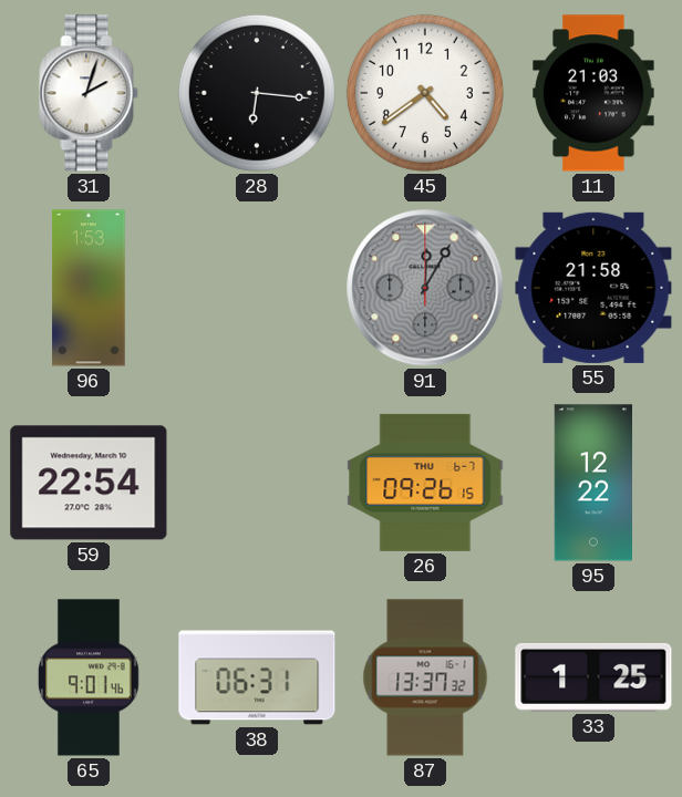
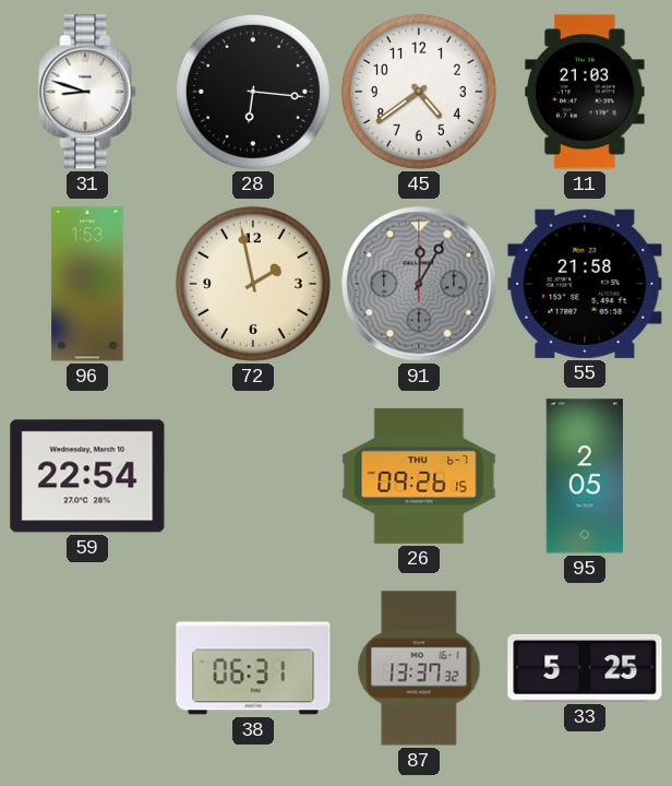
31: 2:03 -> 8:48
72: none -> 1:58
95: 12:22 -> 2:05
65: 9:01 -> none
33: 1:25 -> 5:25
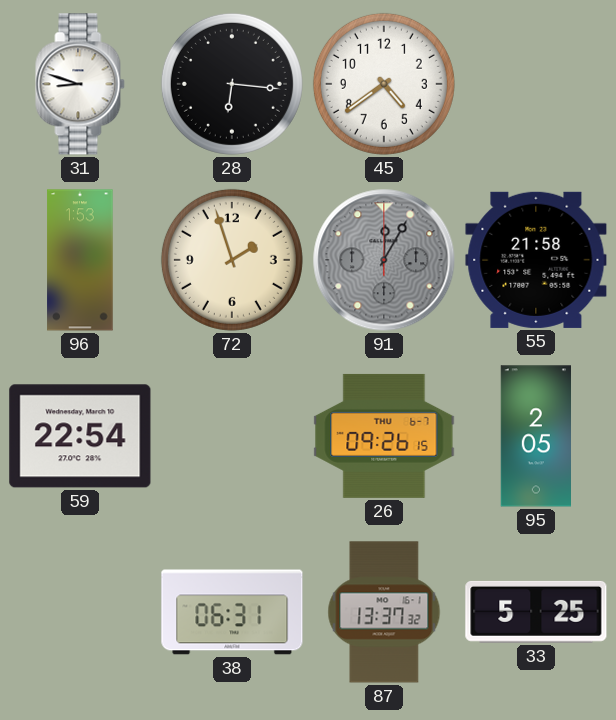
11: 21:03 -> none
72: 1:58 -> 1:57
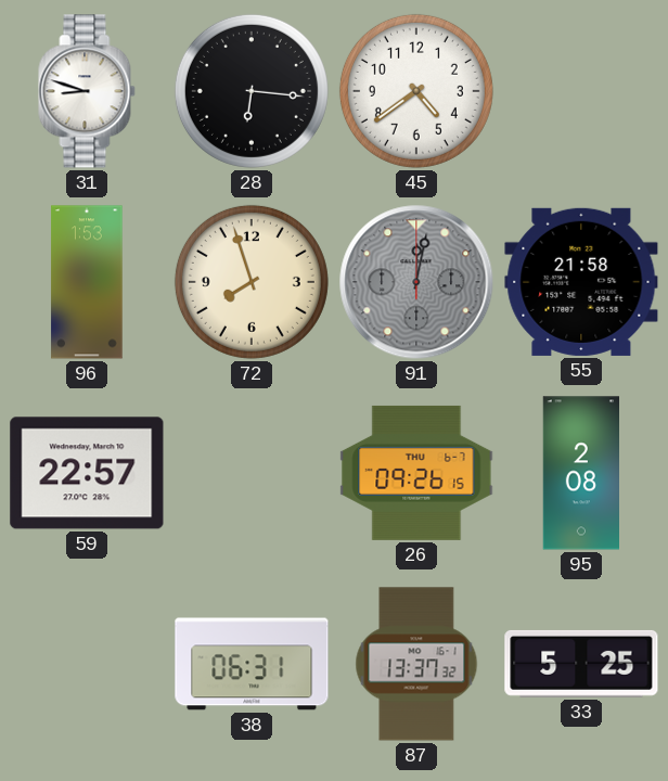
72: 1:57 -> 7:57
91: 12:05 -> 12:02
59: 22:54 -> 22:57
95: 2:05 -> 2:08
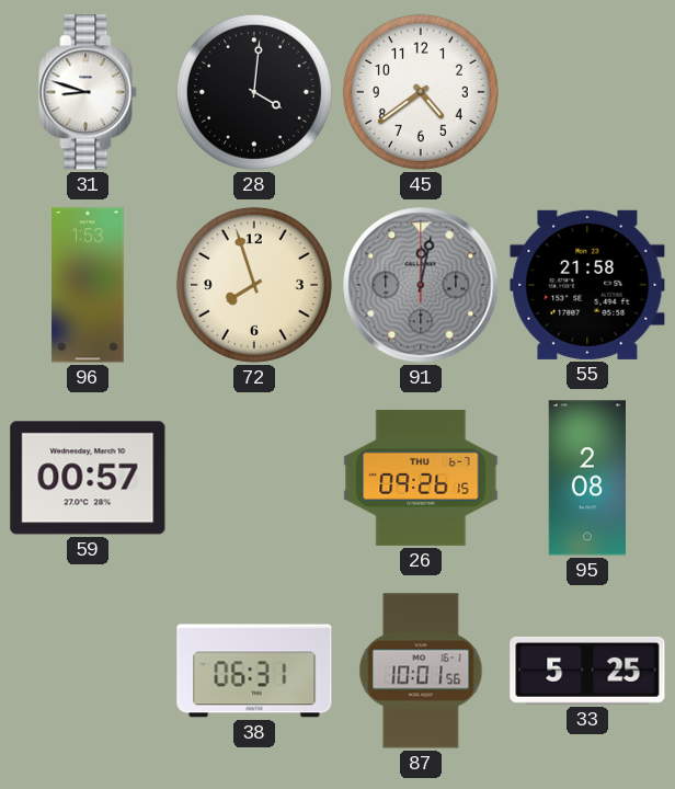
28: 6:16 -> 4:01
59: 22:57 -> 00:57
87: 13:37 -> 10:01
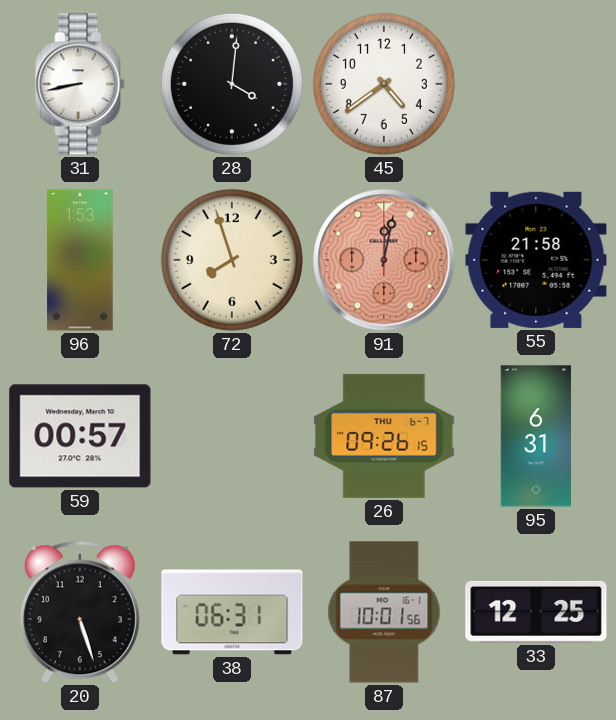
31: 8:48 -> 8:43
91 dial: grey -> salmon
95: 2:08 -> 6:31
20: none -> 5:27
33: 5:25 -> 12:25
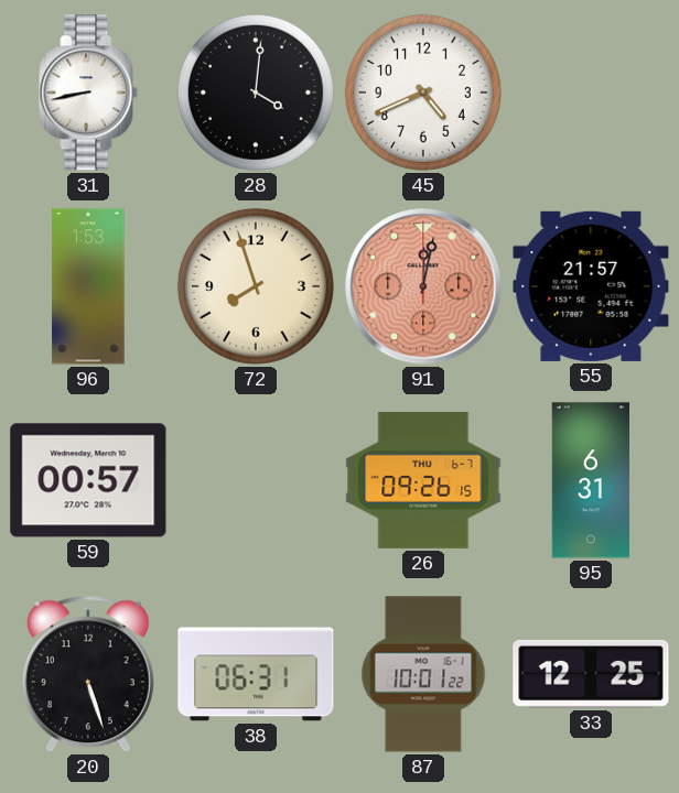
45: 4:39 -> 4:41
55: 21:58 -> 21:57
87: 10:01:56 -> 10:01:22
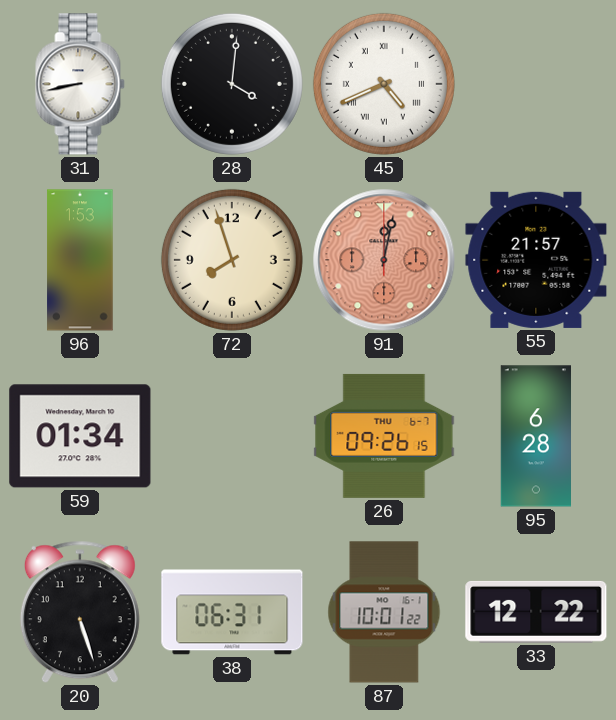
45 numerals: Arabic -> Roman
59: 00:57 -> 01:34
95: 6:31 -> 6:28
33: 12:25 -> 12:22
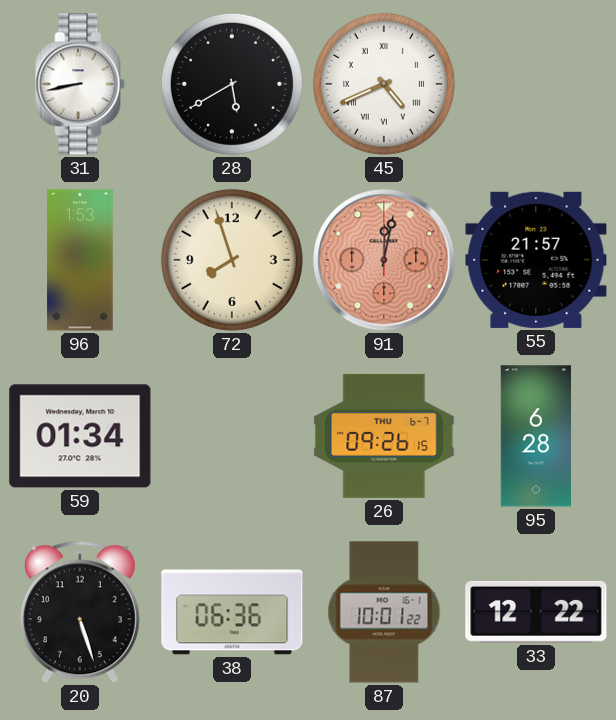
28: 4:01 -> 5:40
38: 06:31 -> 06:36
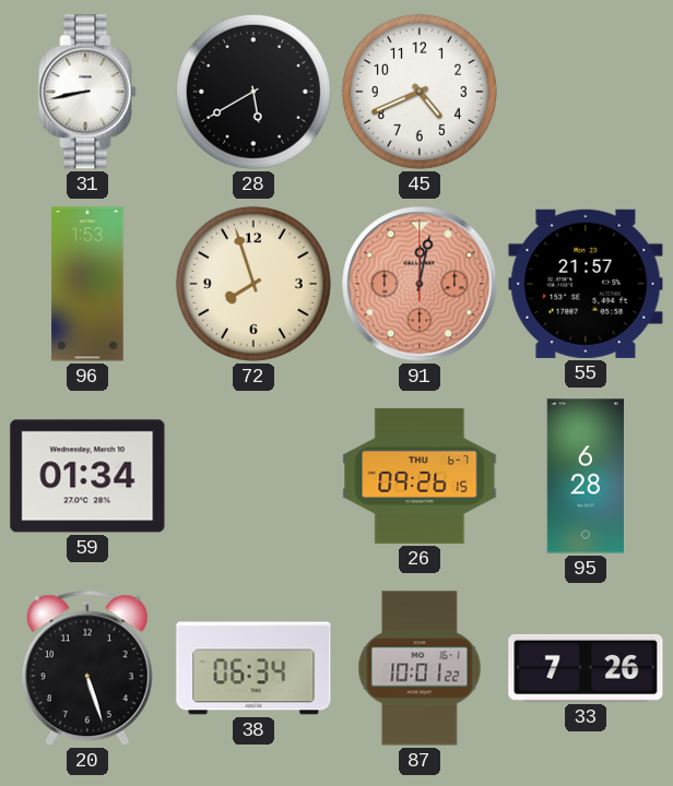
45 numerals: Roman -> Arabic
38: 06:36 -> 06:34
33: 12:22 -> 7:26
